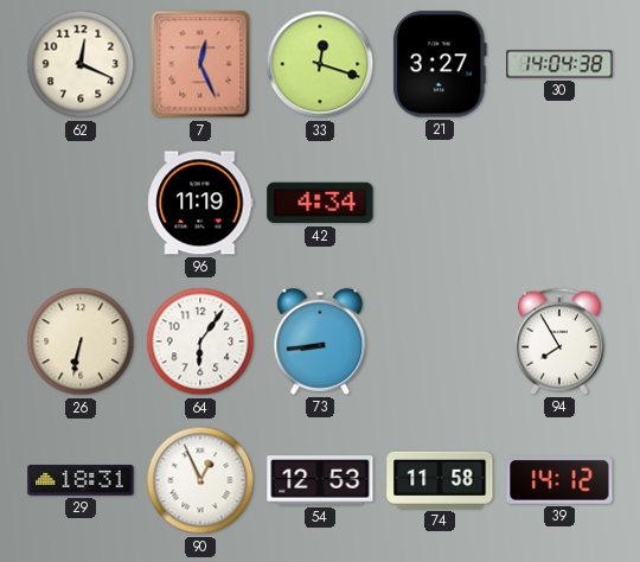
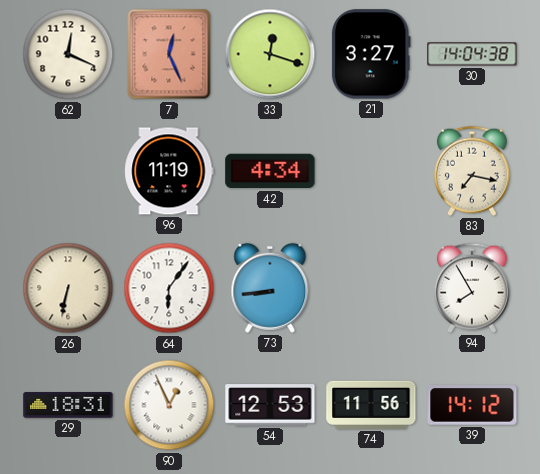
83: none -> 7:17
74: 11:58 -> 11:56
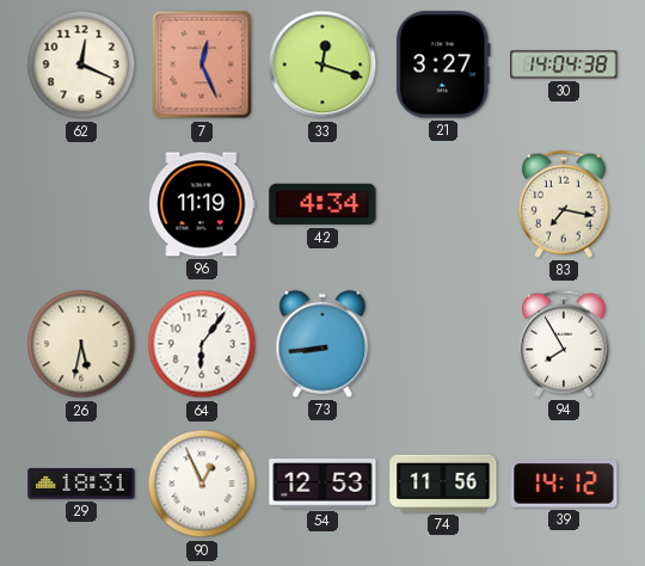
26: 6:32 -> 5:32
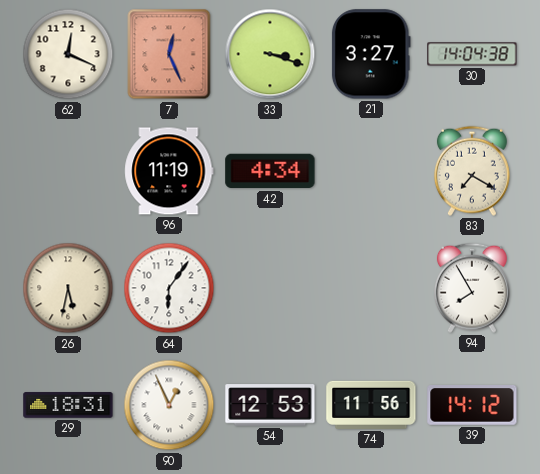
33: 12:18 -> 3:18
83: 7:17 -> 7:20
73: 8:44 -> none
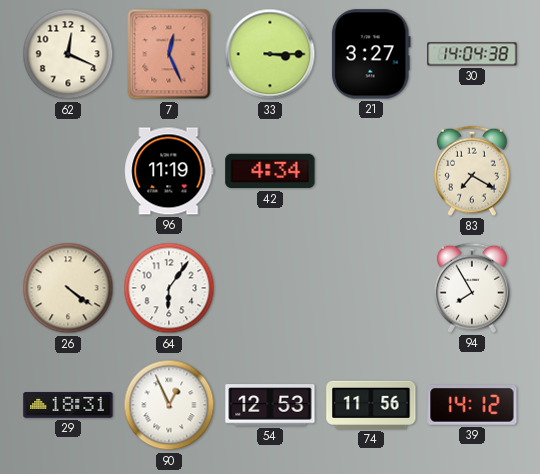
33: 3:18 -> 3:15
26: 5:32 -> 4:21
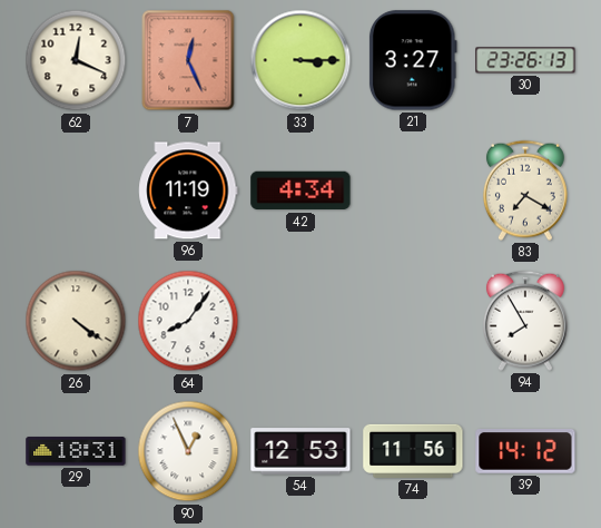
30: 14:04 -> 23:26
64: 6:06 -> 8:06
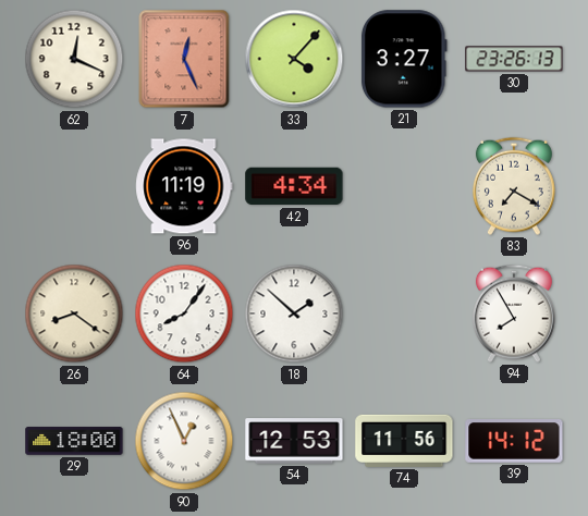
33: 3:15 -> 4:07
26: 4:21 -> 8:21
18: none -> 1:52
29: 18:31 -> 18:00
